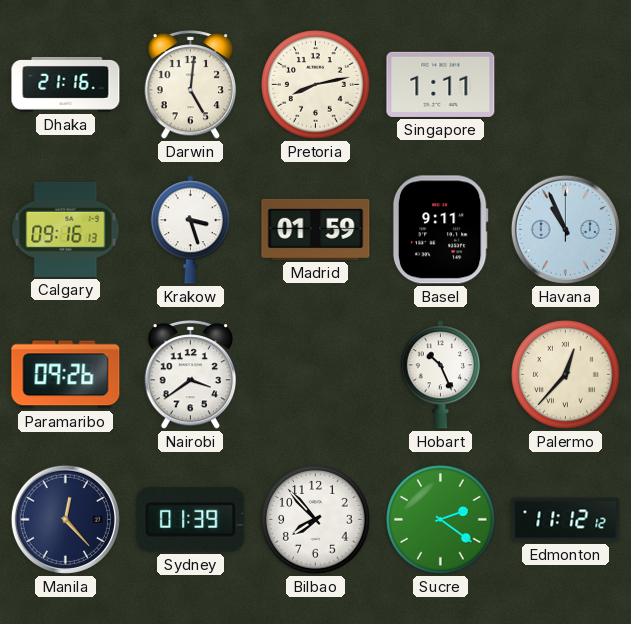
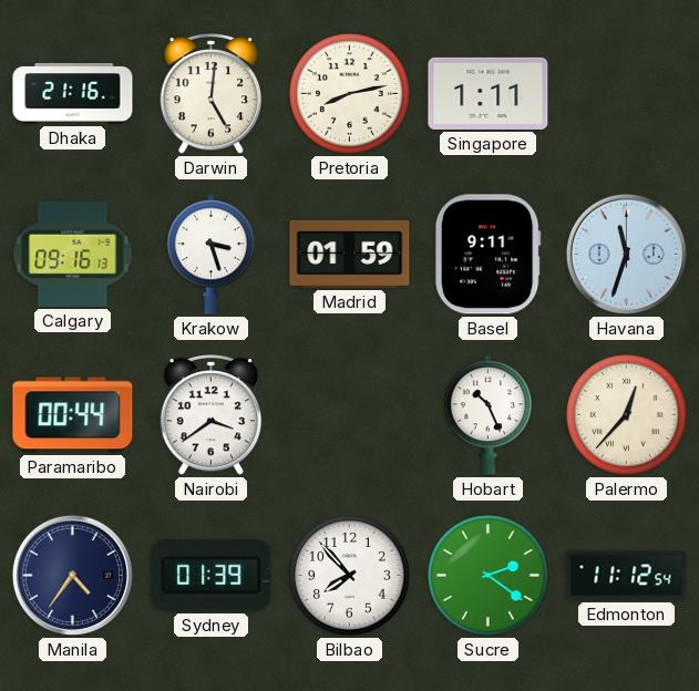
Havana: 10:56 -> 11:33
Paramaribo: 09:26 -> 00:44
Manila: 12:23 -> 4:36
Edmonton: 11:12:12 -> 11:12:54
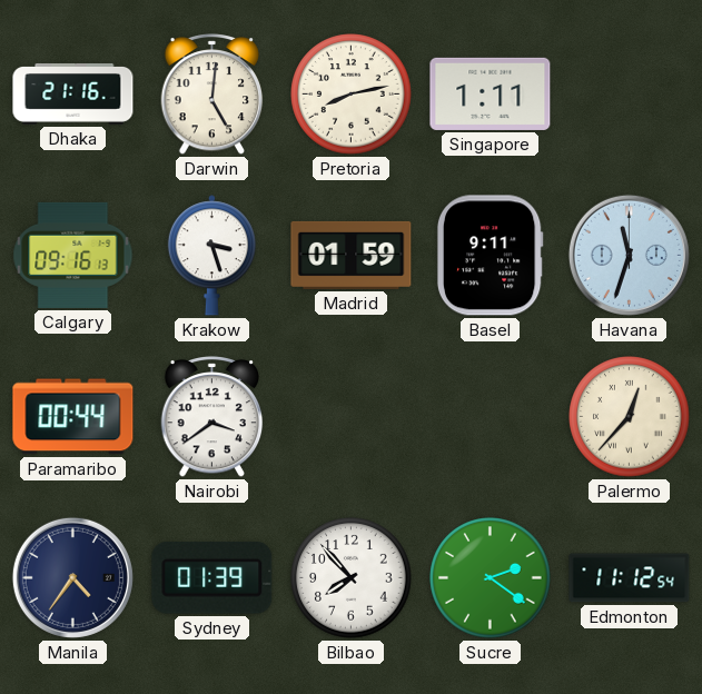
Hobart: 10:26 -> none
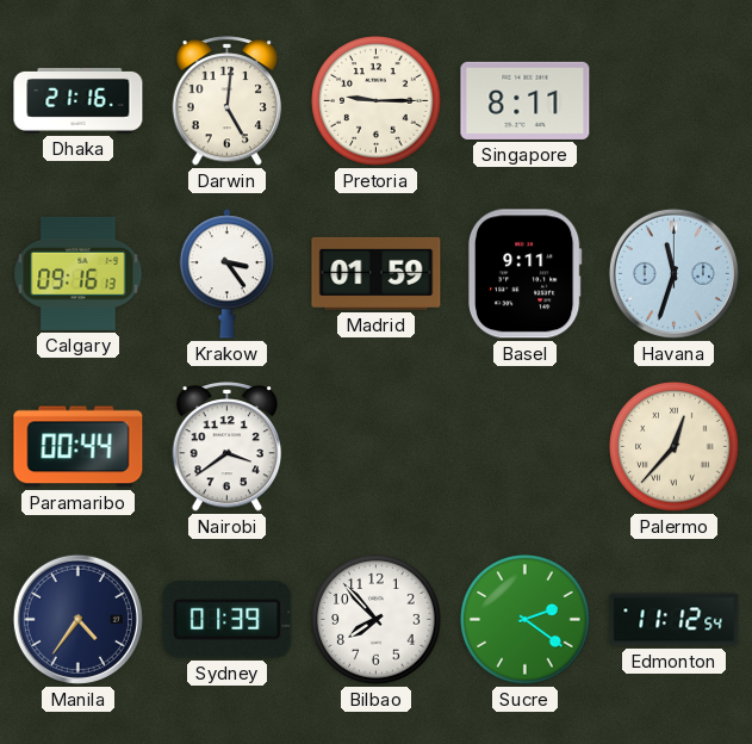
Pretoria: 8:13 -> 9:15
Singapore: 1:11 -> 8:11
Krakow: 3:27 -> 3:24
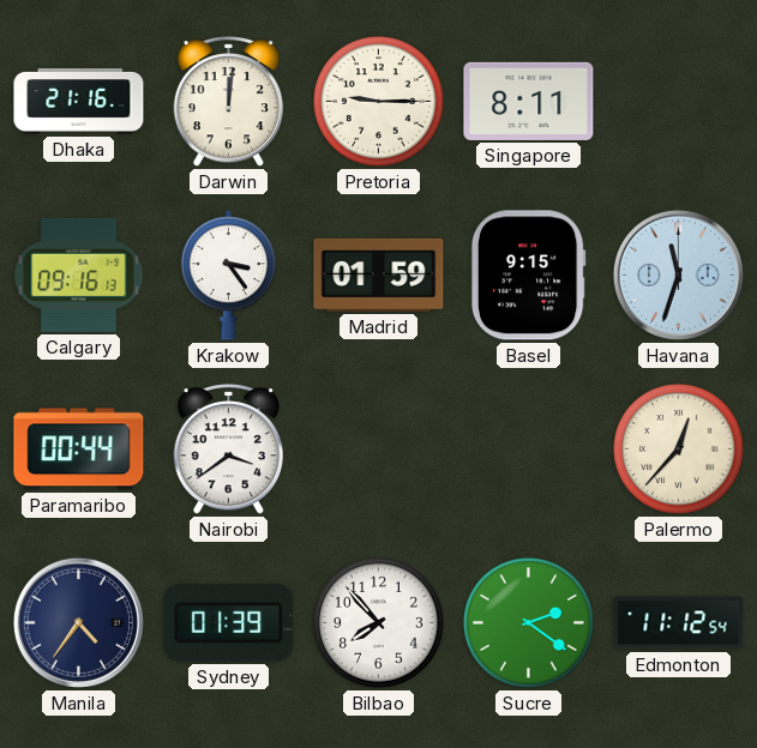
Darwin: 5:01 -> 12:01
Basel: 9:11 -> 9:15
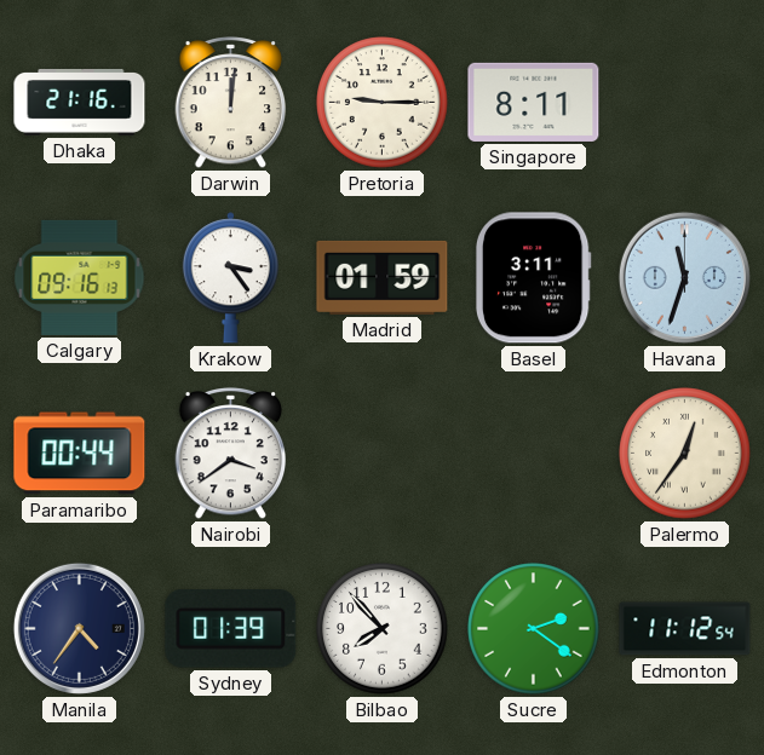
Basel: 9:15 -> 3:11
Palermo: 12:37 -> 12:36
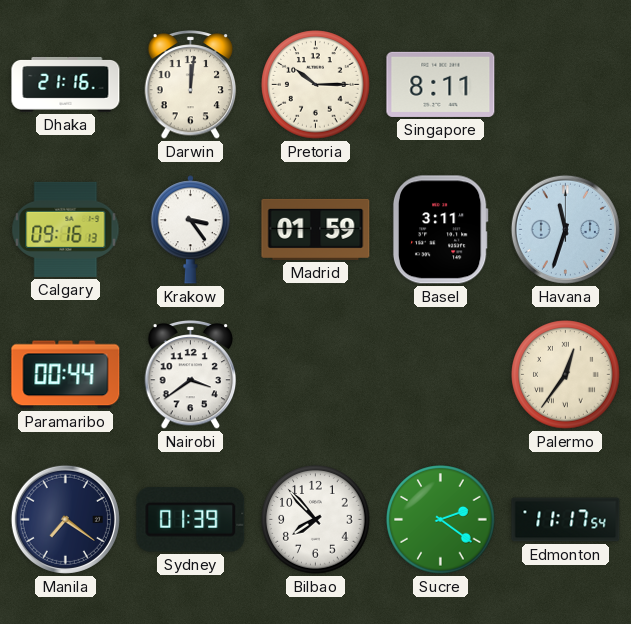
Pretoria: 9:15 -> 10:15
Manila: 4:36 -> 7:21
Edmonton: 11:12 -> 11:17
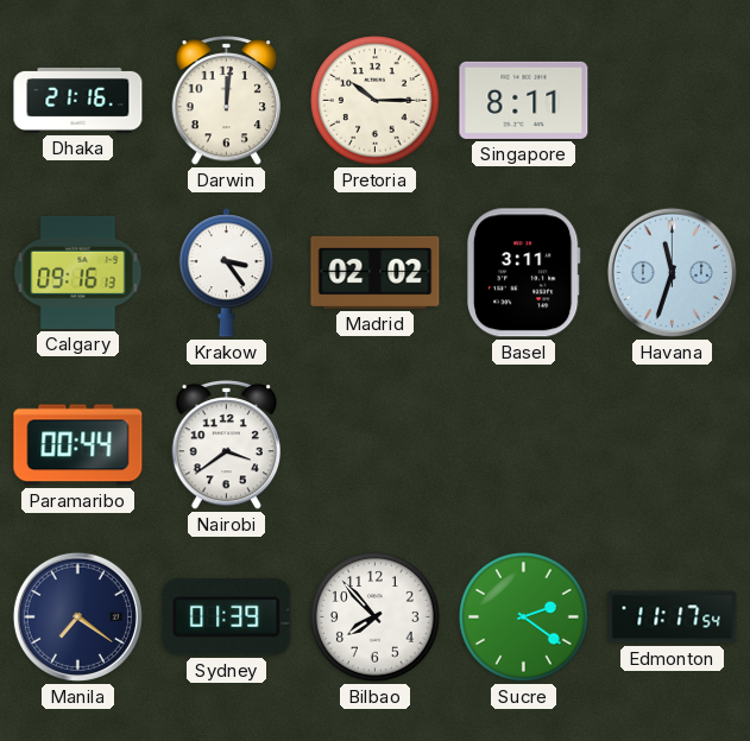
Madrid: 01:59 -> 02:02
Palermo: 12:36 -> none
